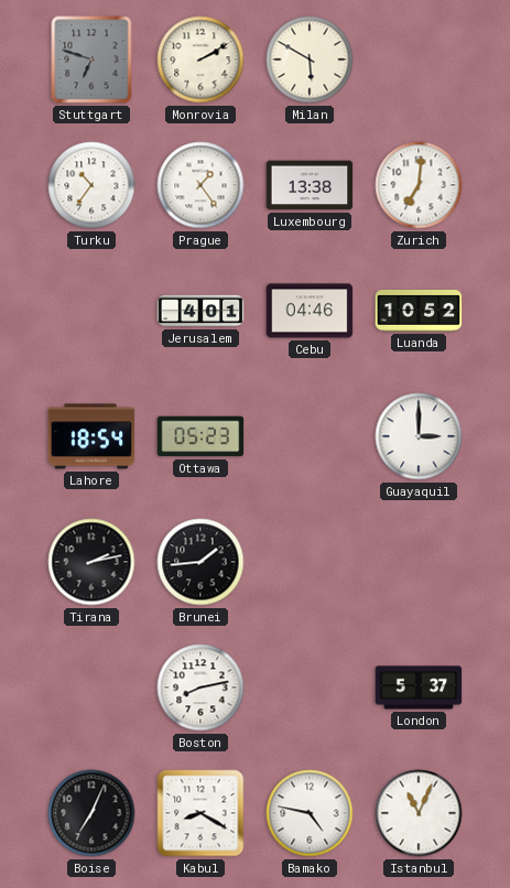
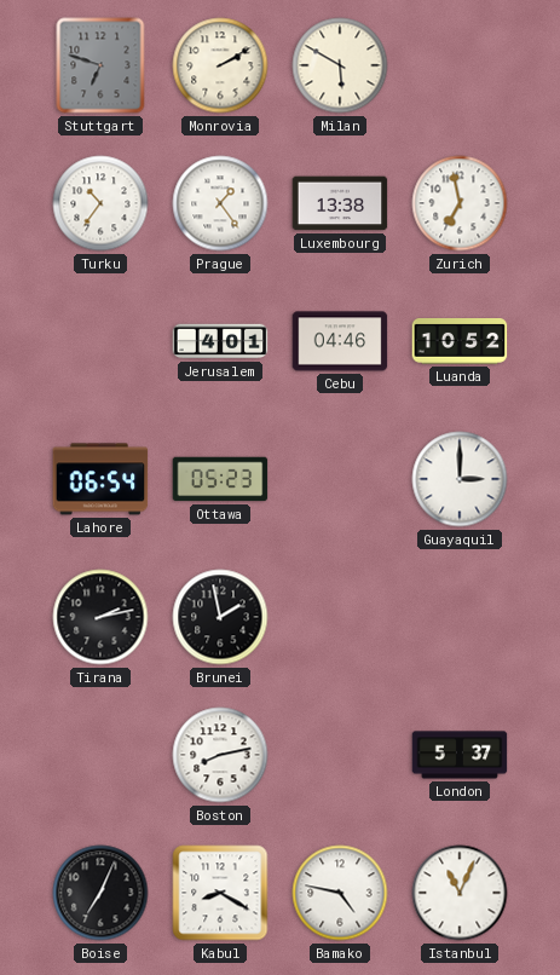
Zurich: 7:01 -> 6:58
Lahore: 18:54 -> 06:54
Brunei: 1:44 -> 1:58
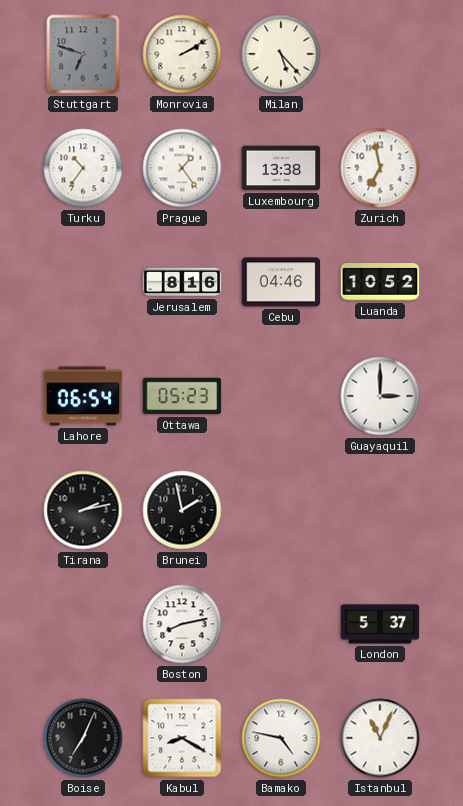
Milan: 5:50 -> 5:23
Jerusalem: 4:01 -> 8:16
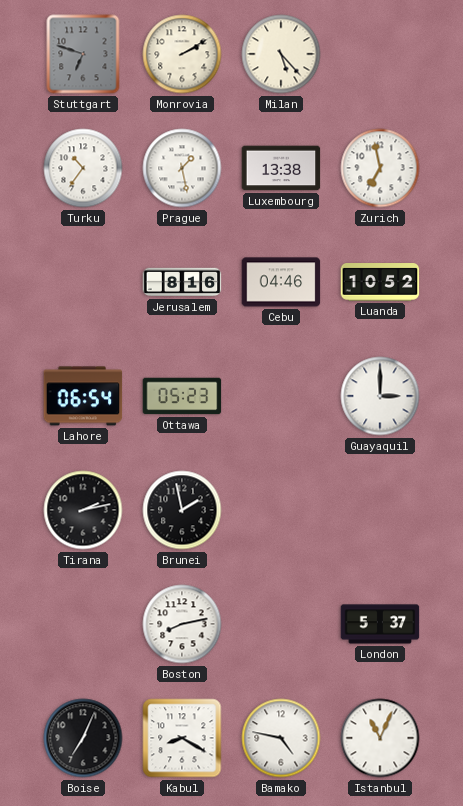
Prague: 1:24 -> 1:28
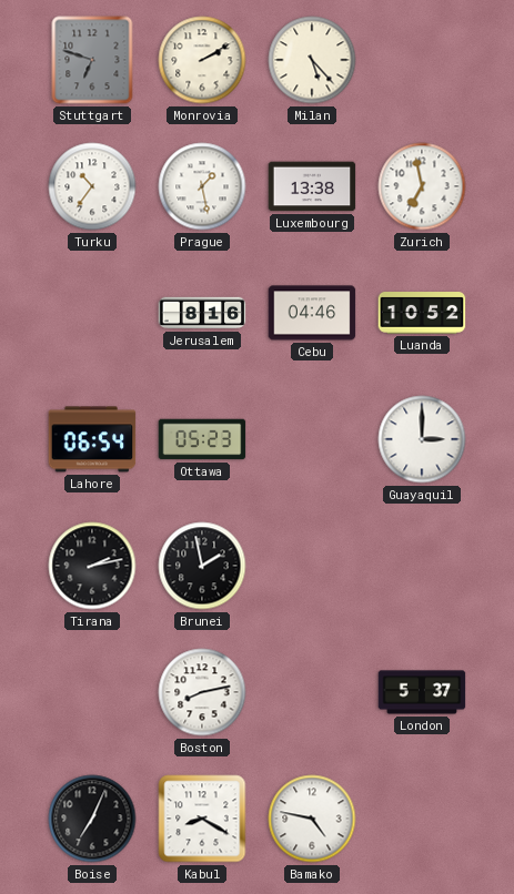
Istanbul: 11:04 -> none
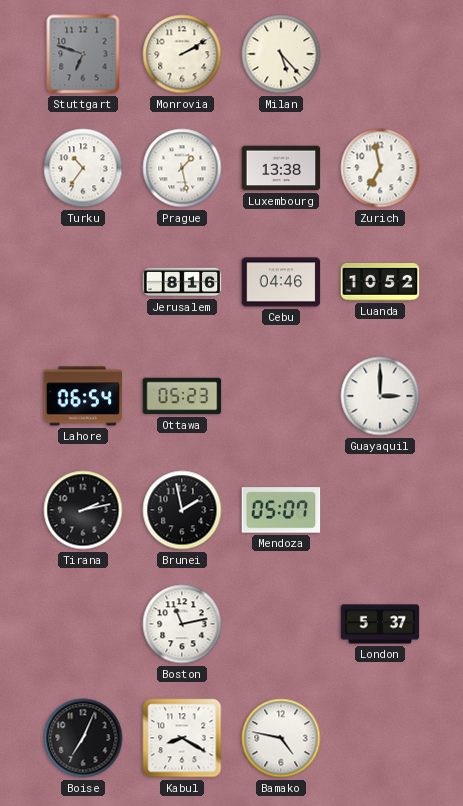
Mendoza: none -> 05:07
Boston: 8:13 -> 11:13
